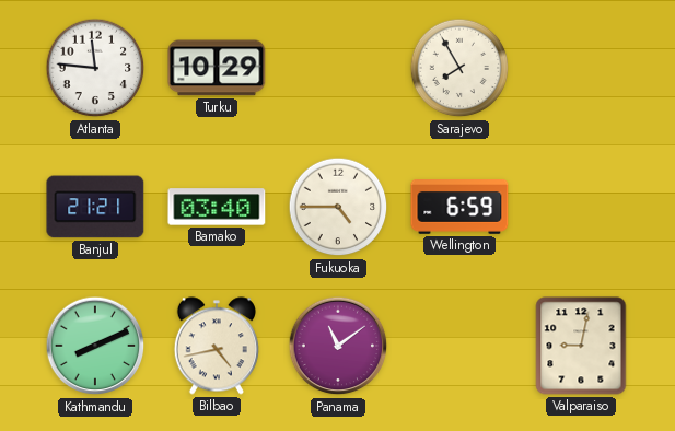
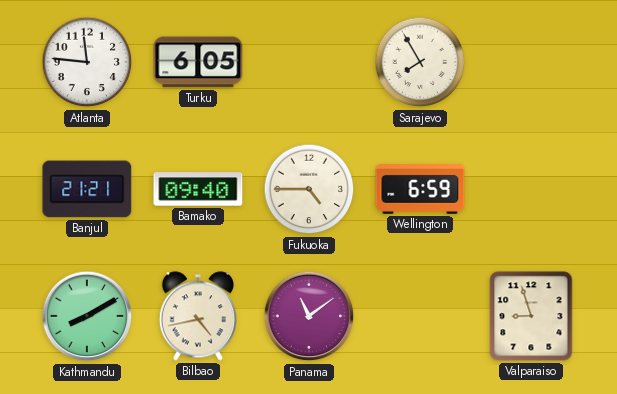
Turku: 10:29 -> 6:05
Bamako: 03:40 -> 09:40
Kathmandu: 8:11 -> 8:10
Valparaiso: 9:02 -> 8:57
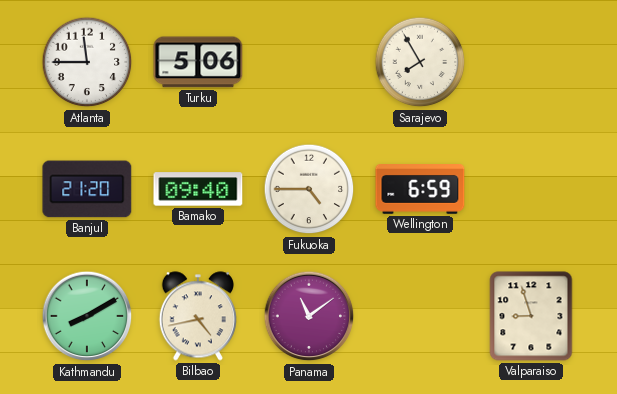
Atlanta: 11:46 -> 11:45
Turku: 6:05 -> 5:06
Banjul: 21:21 -> 21:20
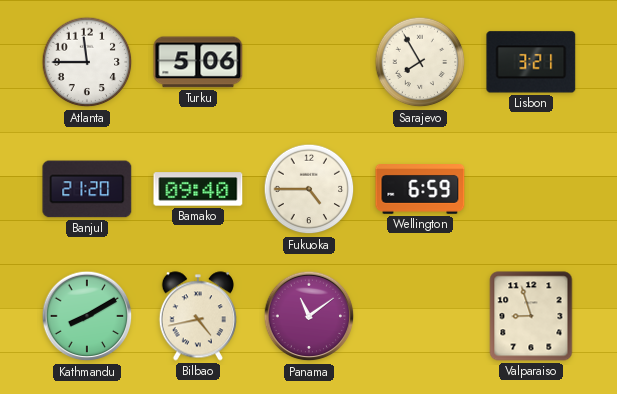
Lisbon: none -> 3:21
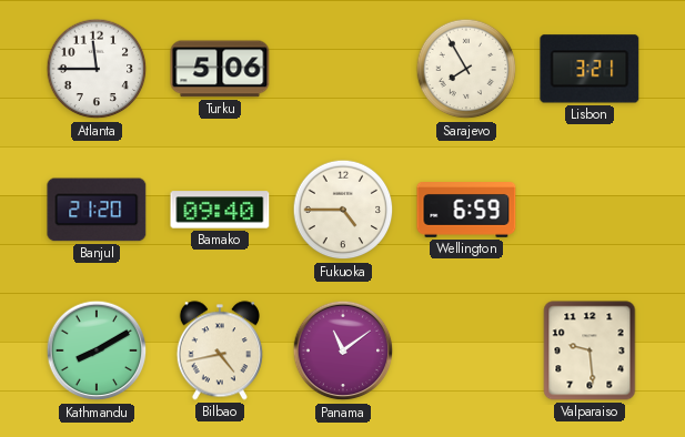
Valparaiso: 8:57 -> 9:29
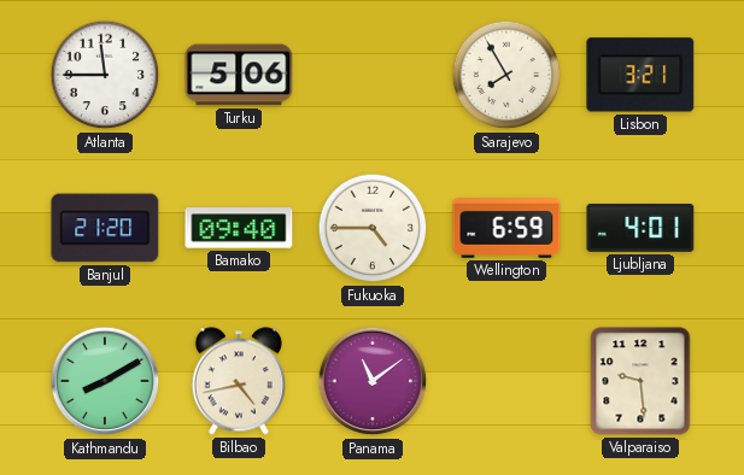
Ljubljana: none -> 4:01
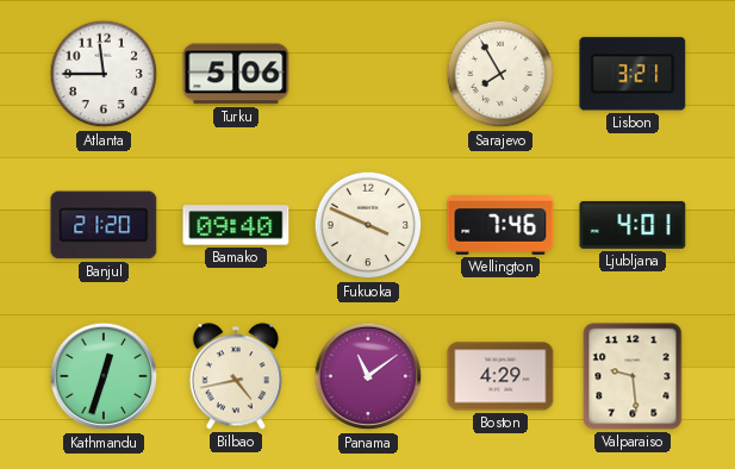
Fukuoka: 4:45 -> 3:49
Wellington: 6:59 -> 7:46
Kathmandu: 8:10 -> 12:33
Boston: none -> 4:29
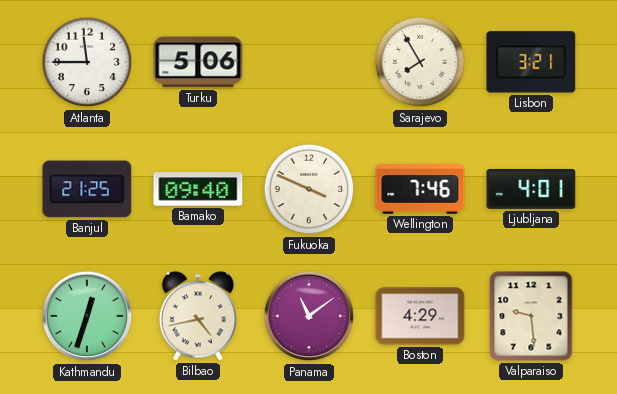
Banjul: 21:20 -> 21:25
